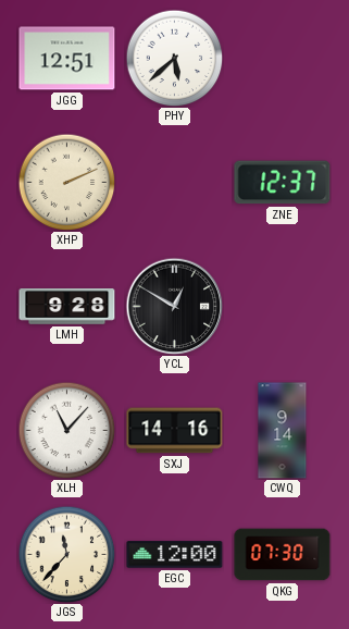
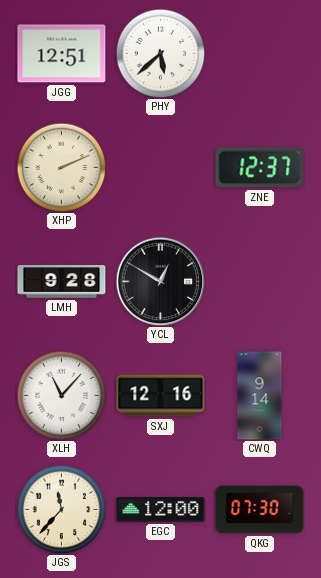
SXJ: 14:16 -> 12:16
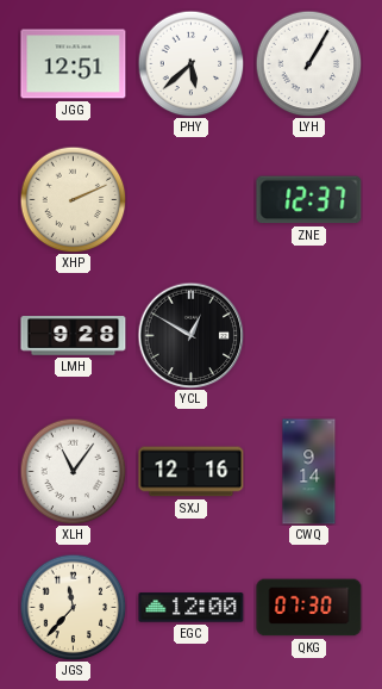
LYH: none -> 1:05
XLH: 11:07 -> 11:06
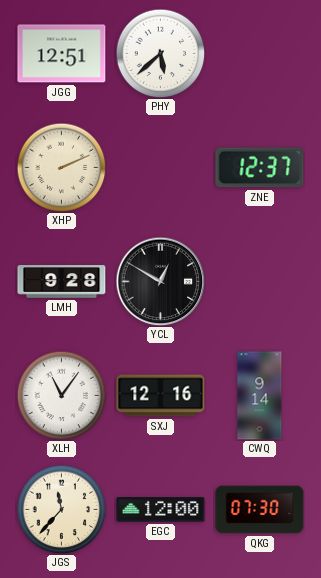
LYH: 1:05 -> none
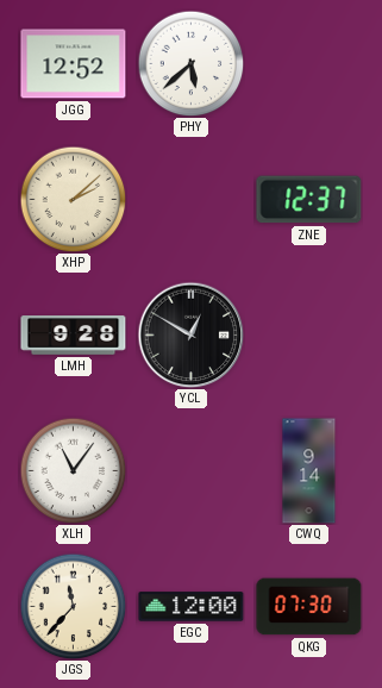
JGG: 12:51 -> 12:52
XHP: 2:11 -> 2:08
SXJ: 12:16 -> none
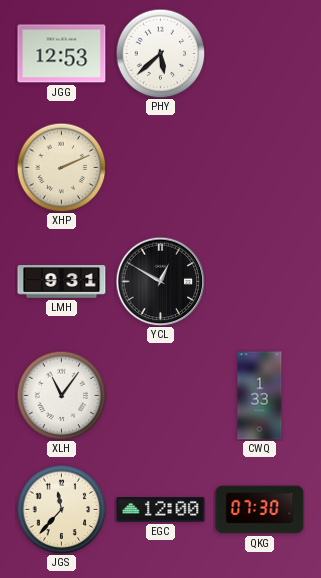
JGG: 12:52 -> 12:53
XHP: 2:08 -> 2:11
ZNE: 12:37 -> none
LMH: 9:28 -> 9:31
CWQ: 9:14 -> 1:33
